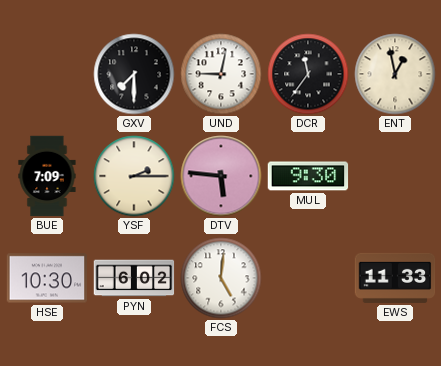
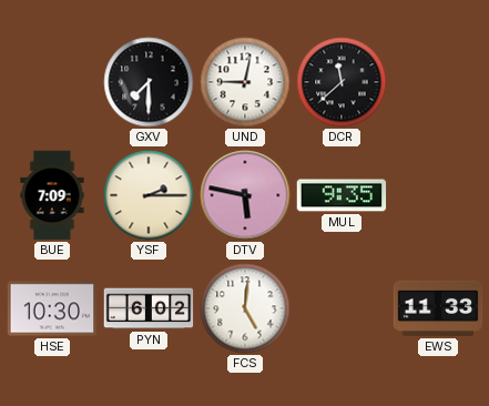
DCR: 11:36 -> 11:38
ENT: 12:58 -> none
DTV: 5:46 -> 5:47
MUL: 9:30 -> 9:35
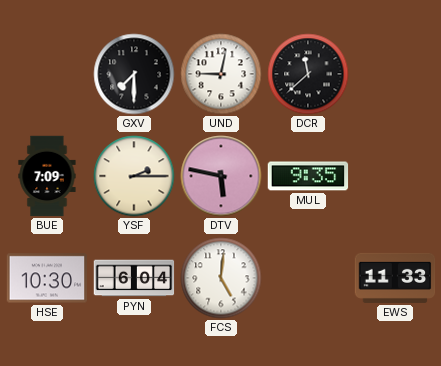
PYN: 6:02 -> 6:04
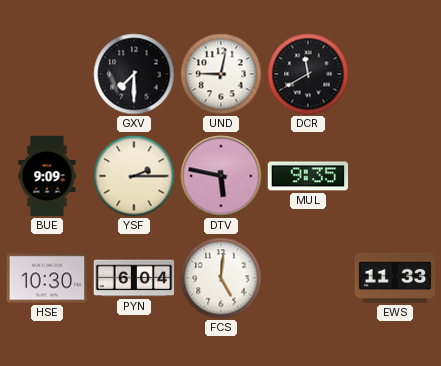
DCR: 11:38 -> 11:40
BUE: 7:09 -> 9:09
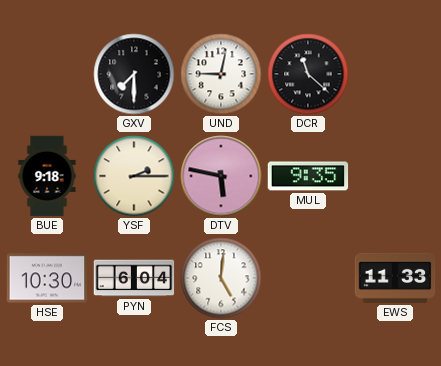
DCR: 11:40 -> 11:22
BUE: 9:09 -> 9:18
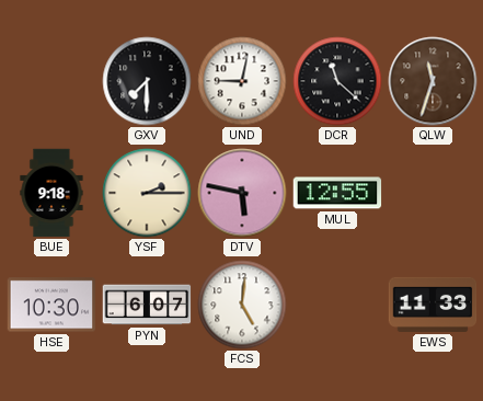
QLW: none -> 11:33
MUL: 9:35 -> 12:55
PYN: 6:04 -> 6:07
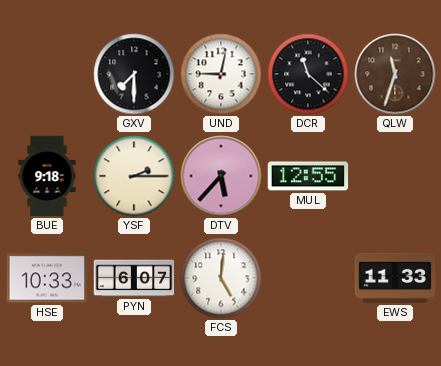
DTV: 5:47 -> 5:37
HSE: 10:30 -> 10:33
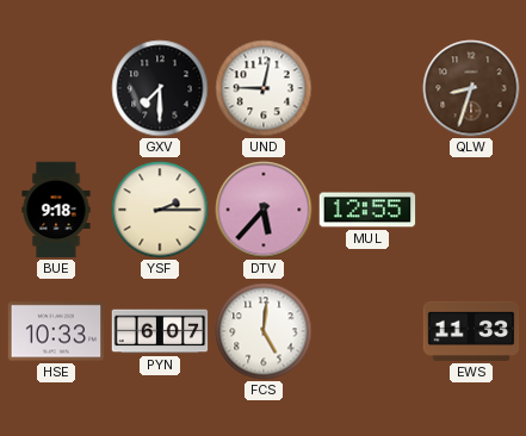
DCR: 11:22 -> none
QLW: 11:33 -> 8:33
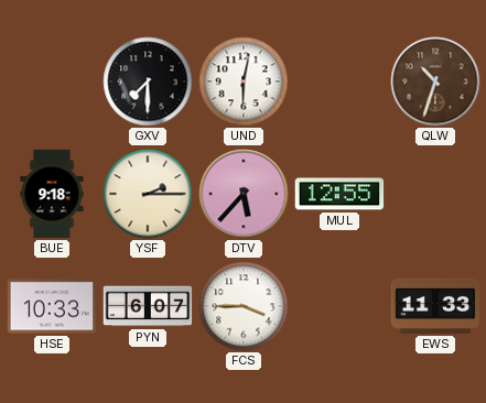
UND: 9:02 -> 6:02
QLW: 8:33 -> 10:33
FCS: 5:01 -> 3:45
